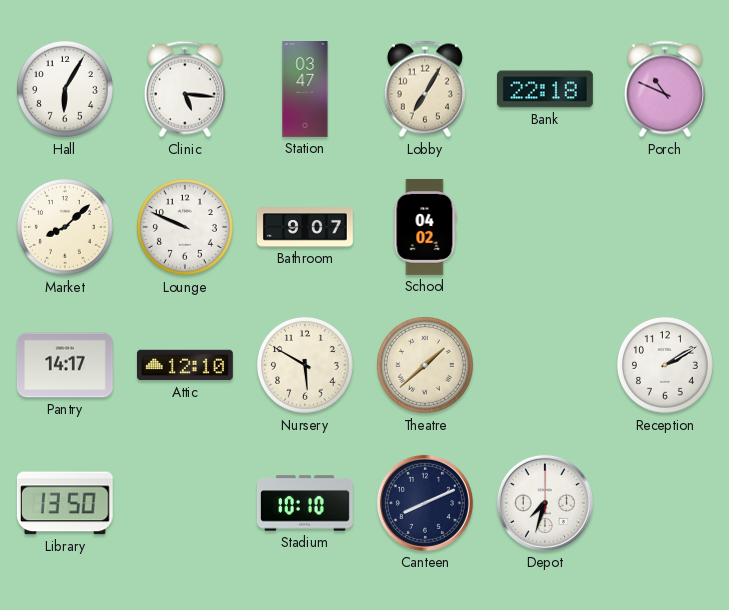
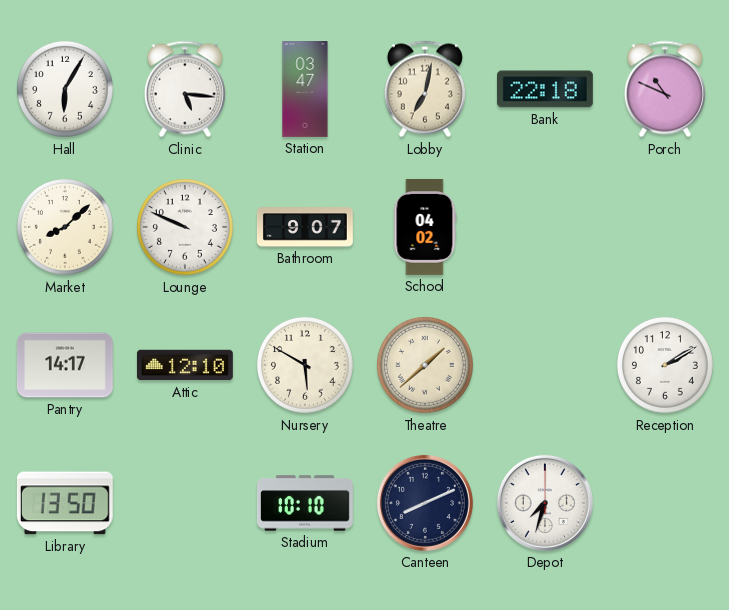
Lobby: 7:05 -> 7:02
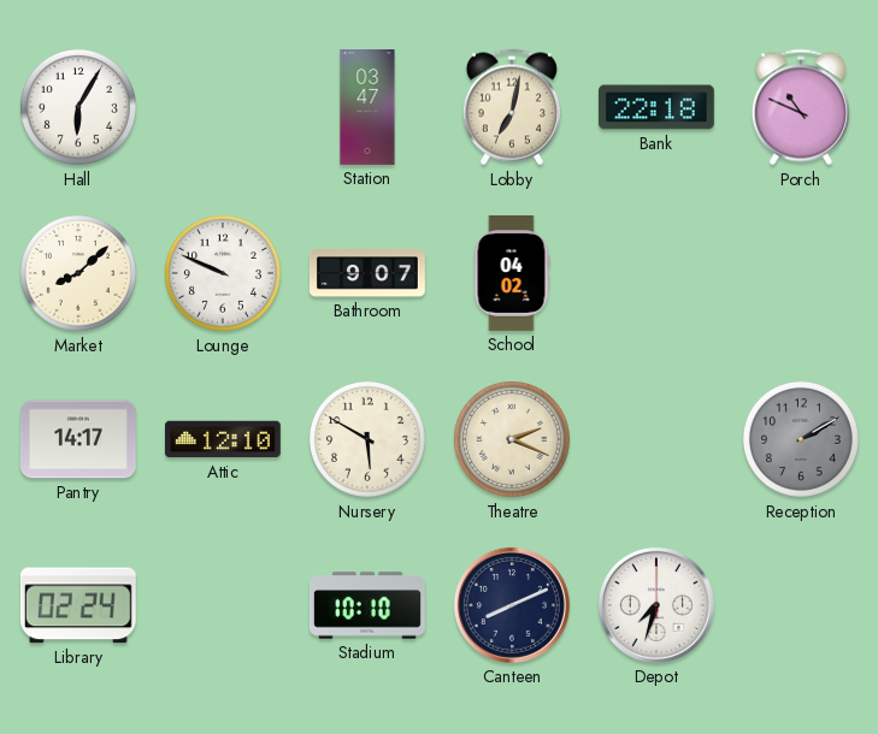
Clinic: 5:16 -> none
Theatre: 1:38 -> 2:19
Reception dial: white -> grey
Library: 13:50 -> 02:24
